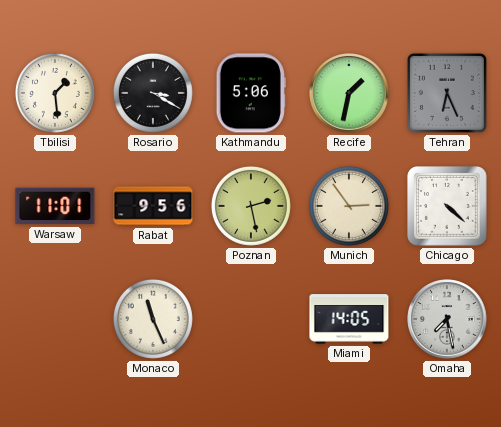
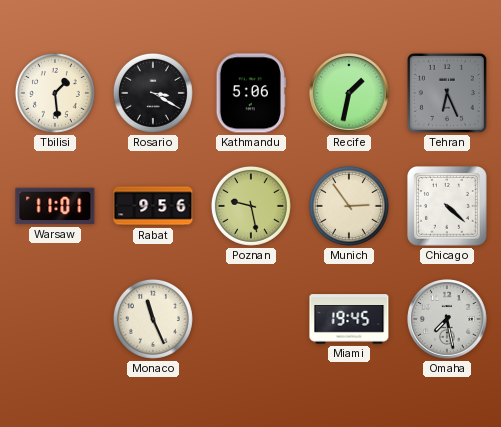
Poznan: 2:28 -> 9:28
Miami: 14:05 -> 19:45
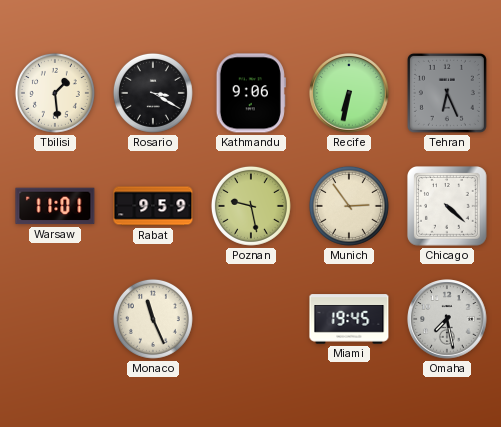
Kathmandu: 5:06 -> 9:06
Recife: 1:32 -> 6:32
Rabat: 9:56 -> 9:59
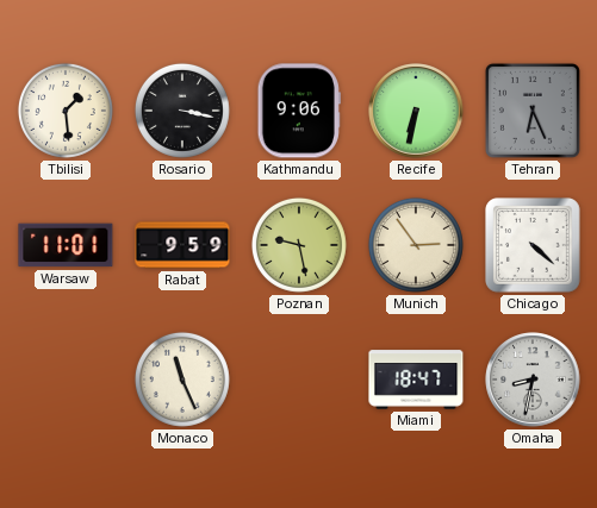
Rosario: 3:20 -> 3:17
Miami: 19:45 -> 18:47
Omaha: 7:28 -> 8:32
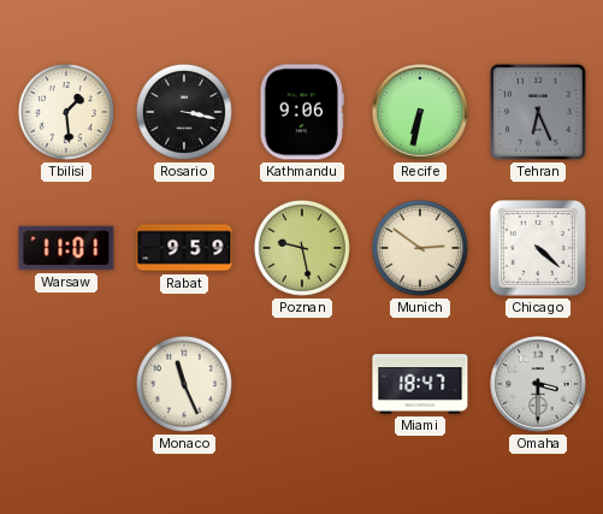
Munich: 2:54 -> 2:51
Omaha: 8:32 -> 3:30
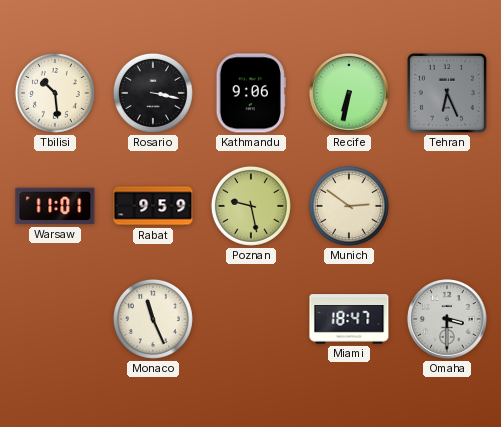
Tbilisi: 1:29 -> 10:29
Chicago: 4:22 -> none
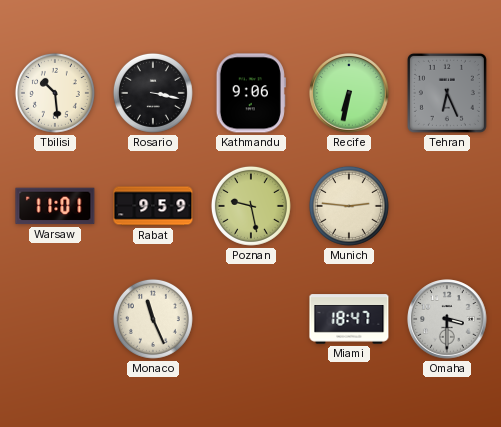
Munich: 2:51 -> 2:46
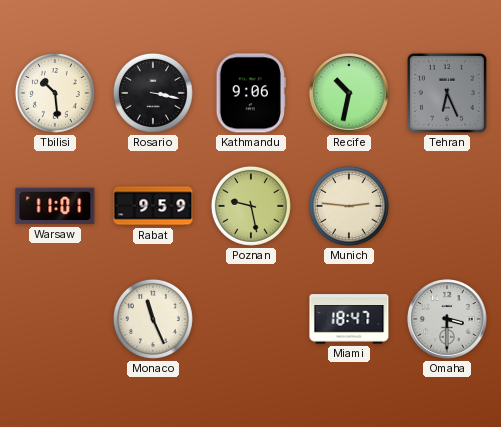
Recife: 6:32 -> 10:32
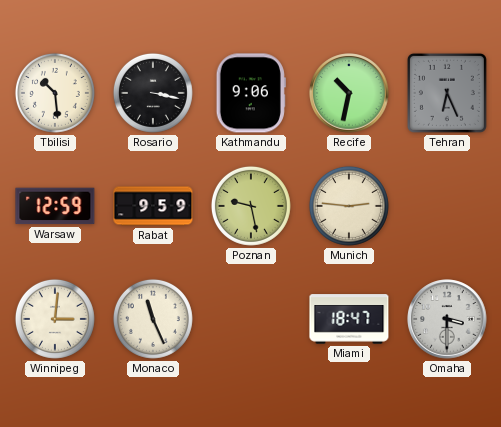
Warsaw: 11:01 -> 12:59
Winnipeg: none -> 3:01
